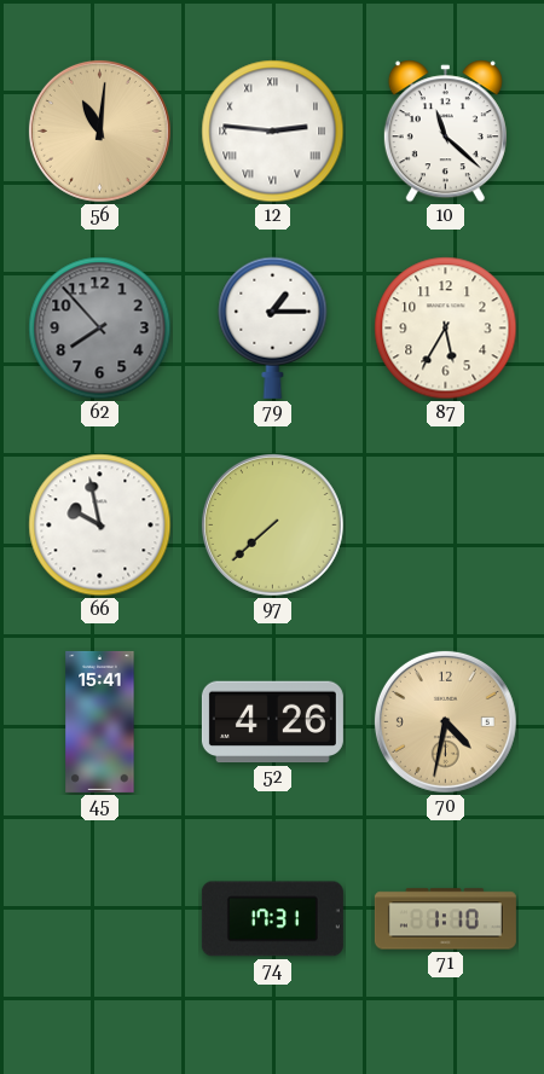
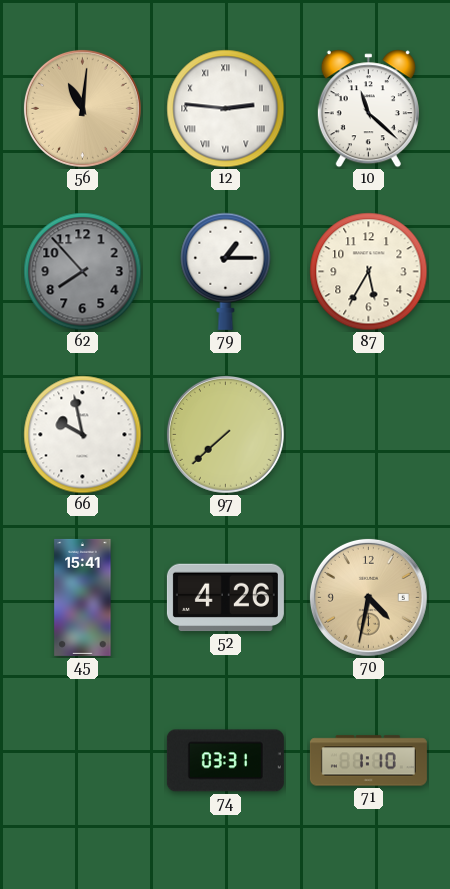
74: 17:31 -> 03:31
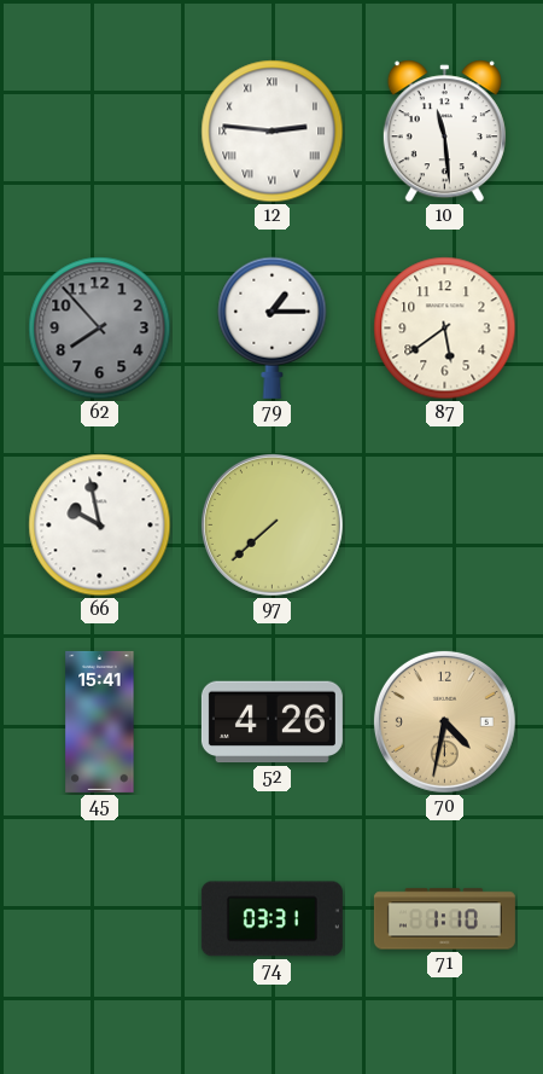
56: 11:01 -> none
10: 11:22 -> 11:29
87: 5:35 -> 5:39
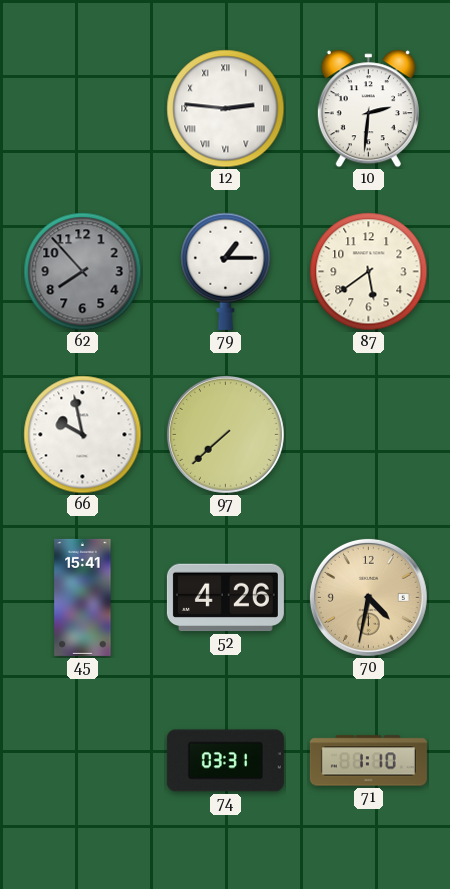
10: 11:29 -> 2:31
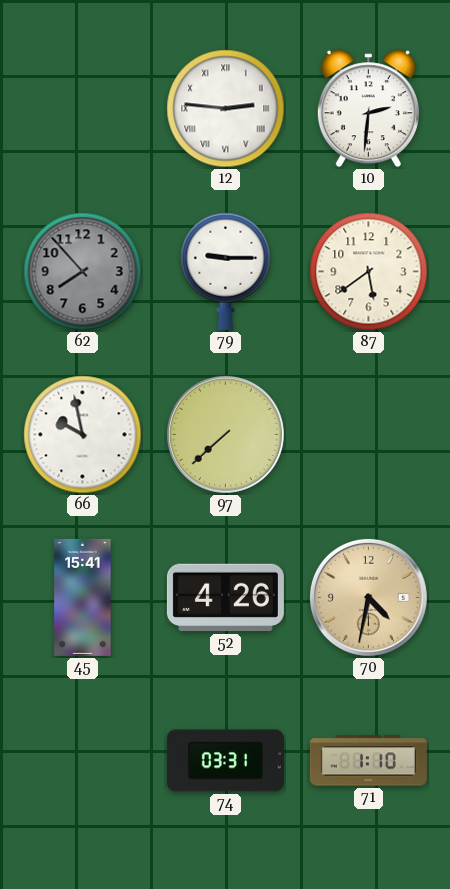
79: 1:15 -> 9:15
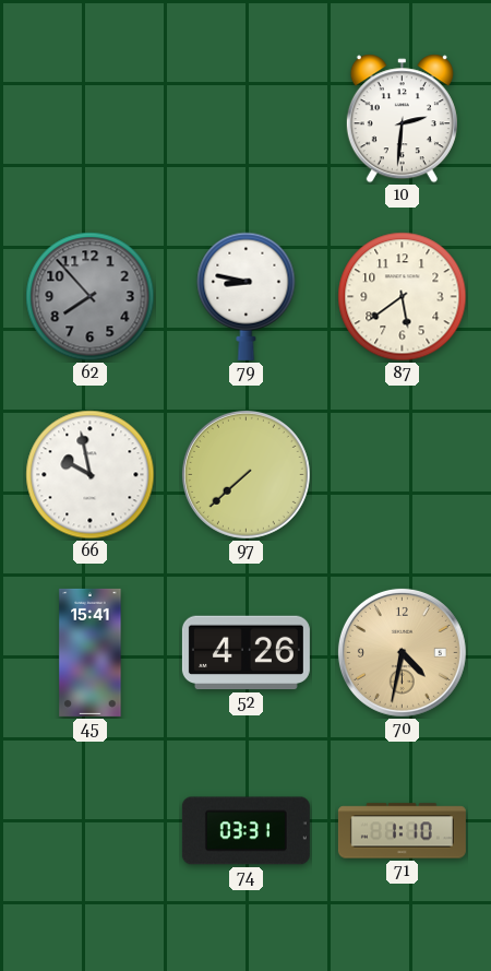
12: 2:46 -> none
79: 9:15 -> 8:47
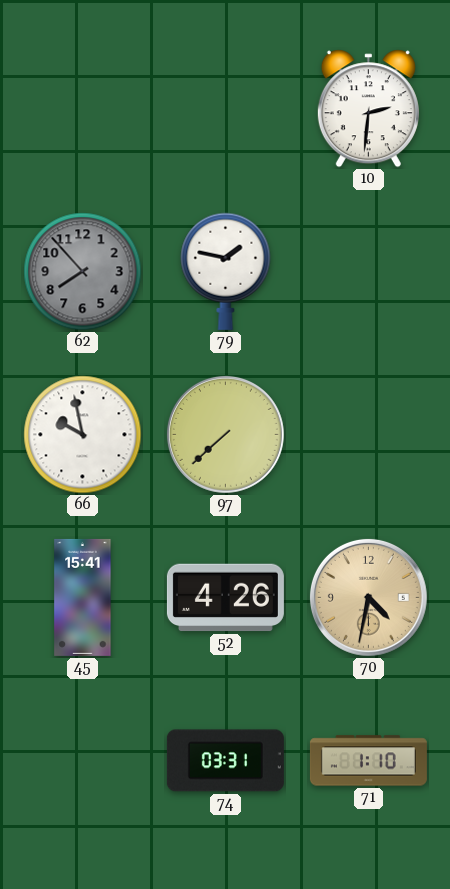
79: 8:47 -> 1:47
87: 5:39 -> none
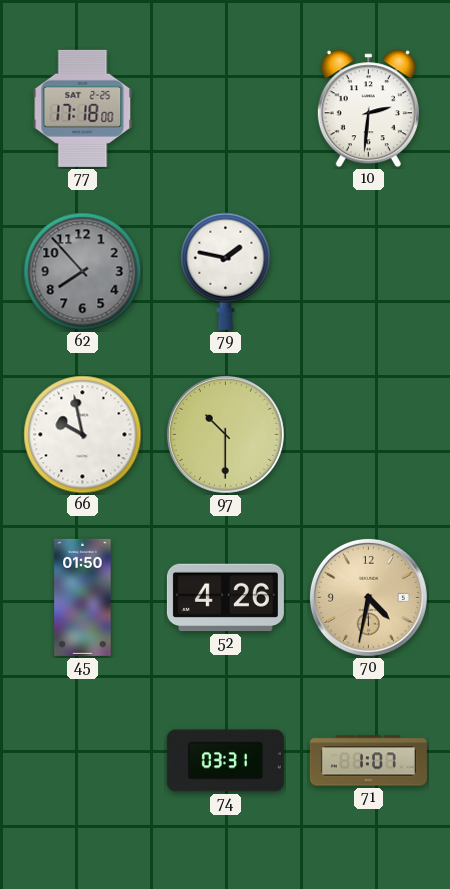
77: none -> 17:18
97: 7:38 -> 10:30
45: 15:41 -> 01:50
71: 1:10 -> 1:07
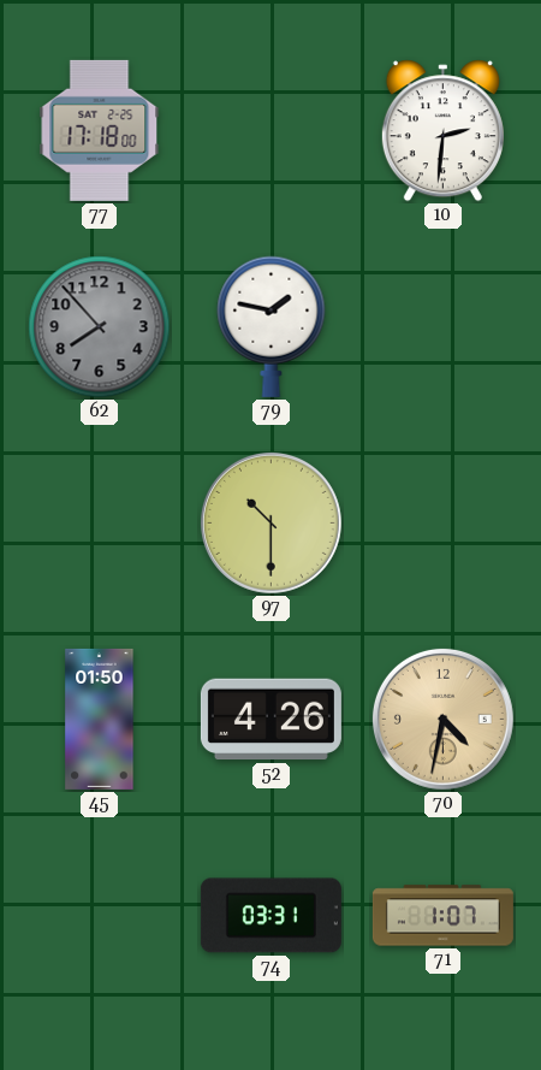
66: 9:58 -> none
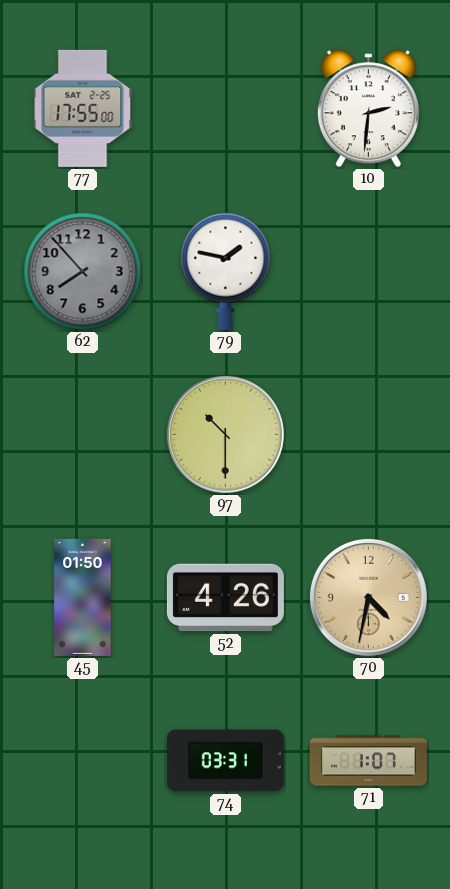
77: 17:18 -> 17:55
